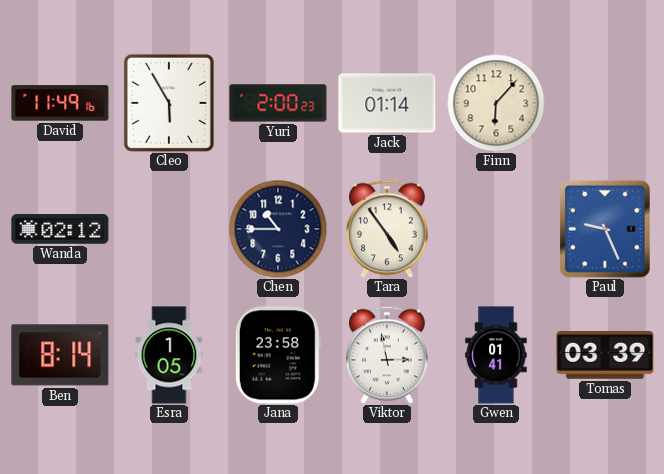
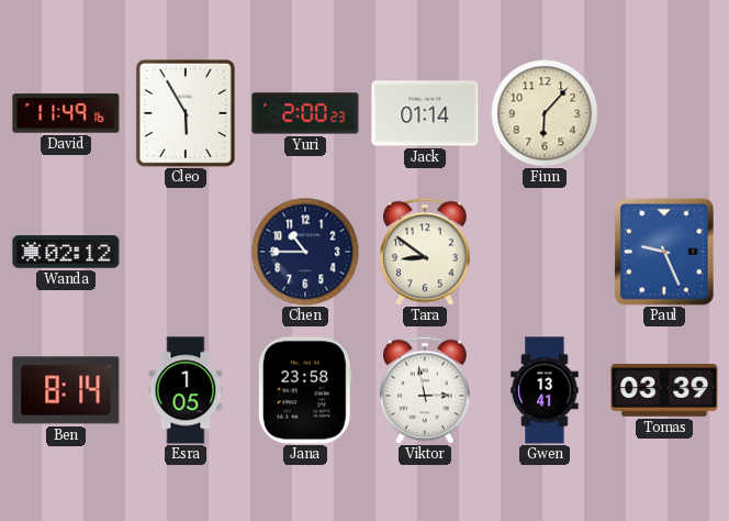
Tara: 4:54 -> 8:51
Gwen: 01:41 -> 13:41
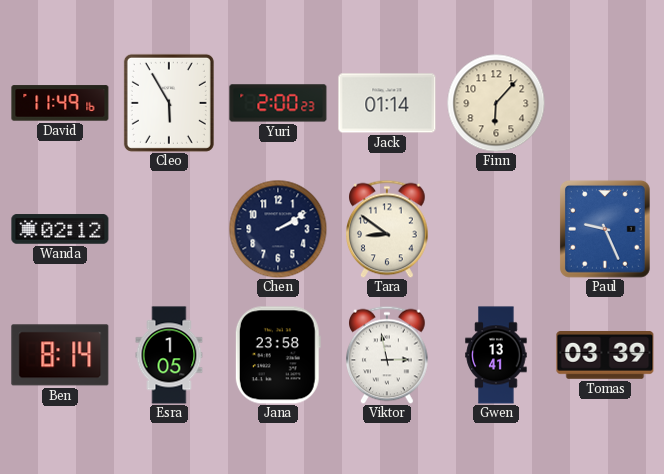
Chen: 10:45 -> 2:10
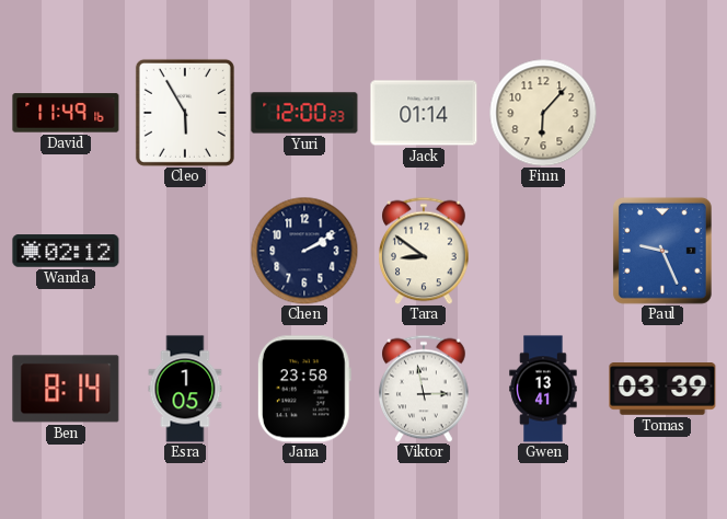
Yuri: 2:00 -> 12:00
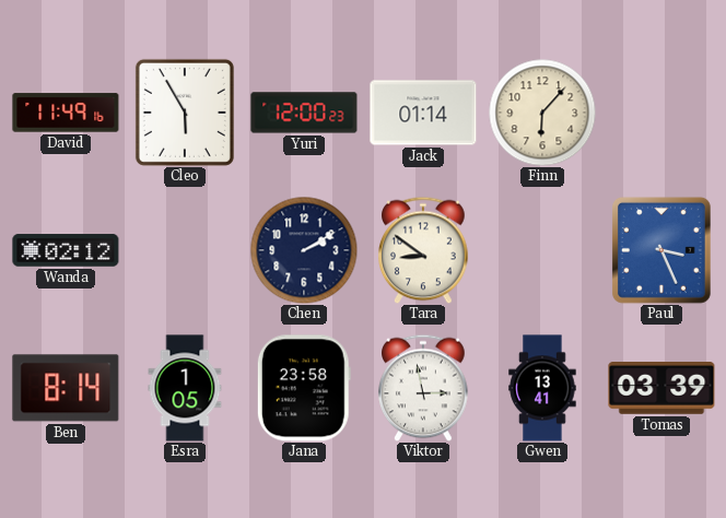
Paul: 9:26 -> 3:26
